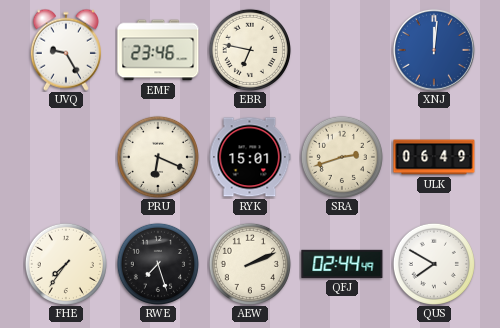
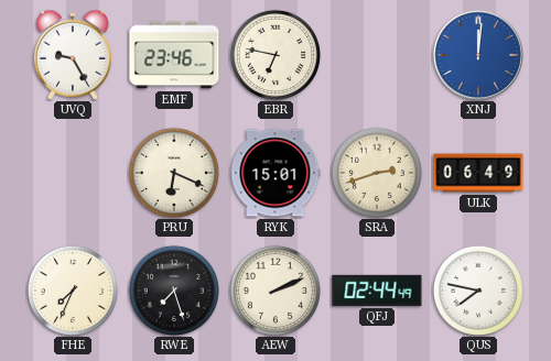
FHE: 7:36 -> 7:34
QUS: 7:50 -> 7:47
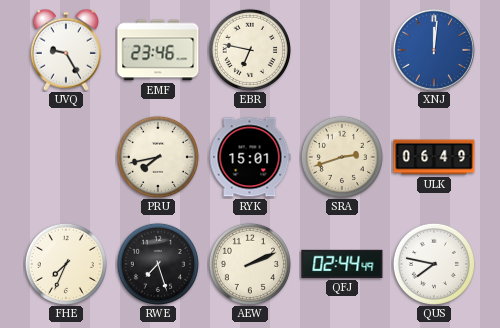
PRU: 6:19 -> 7:43
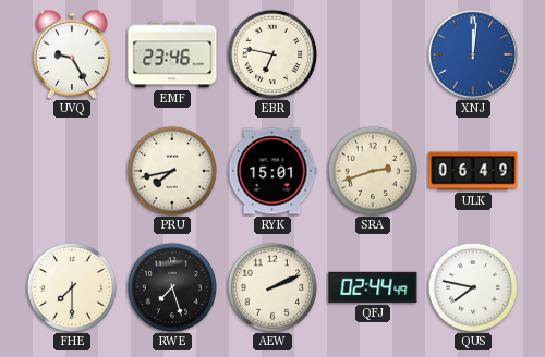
FHE: 7:34 -> 7:30
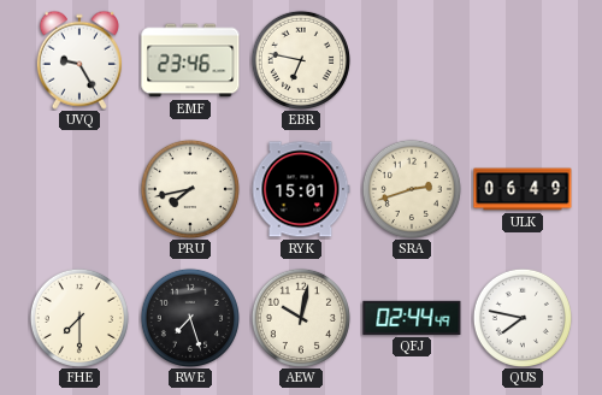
XNJ: 12:01 -> none
AEW: 2:11 -> 10:02
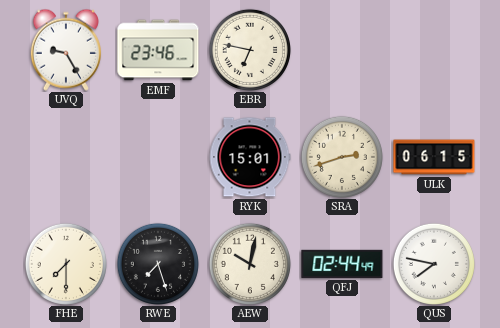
PRU: 7:43 -> none
ULK: 06:49 -> 06:15
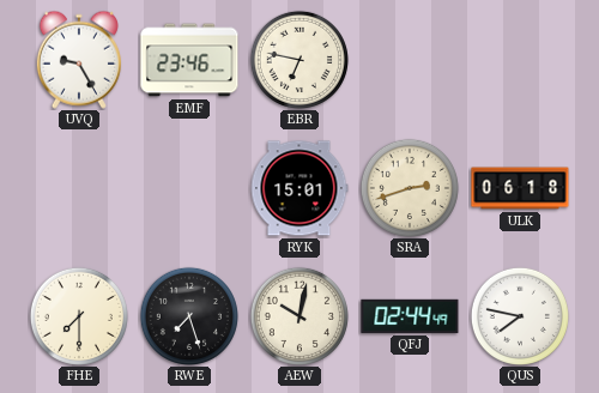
ULK: 06:15 -> 06:18
